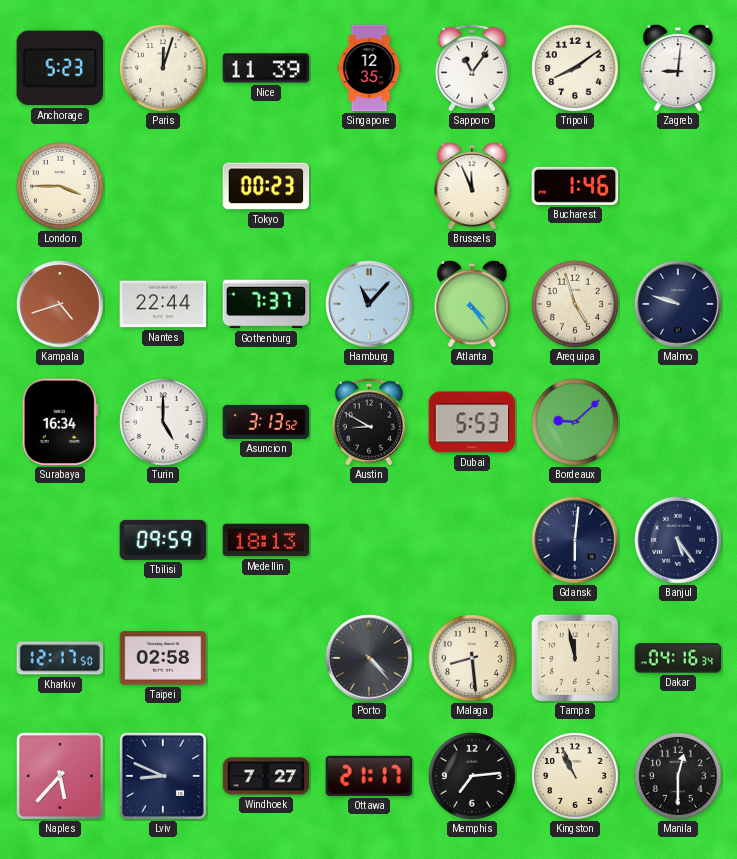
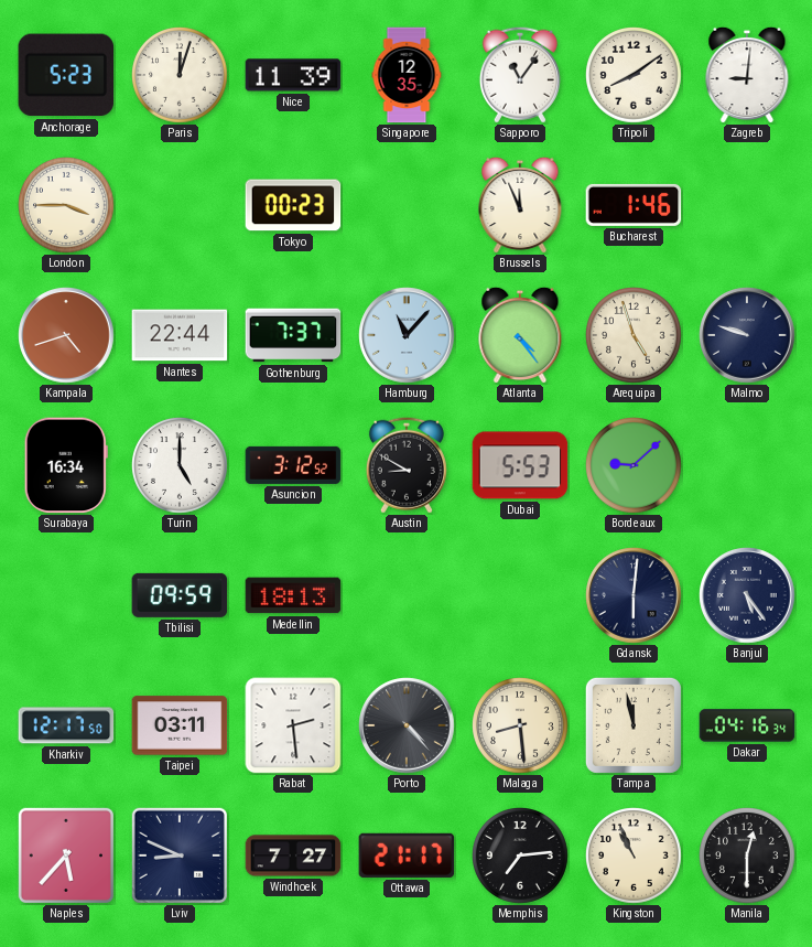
Asuncion: 3:13 -> 3:12
Taipei: 02:58 -> 03:11
Rabat: none -> 2:29
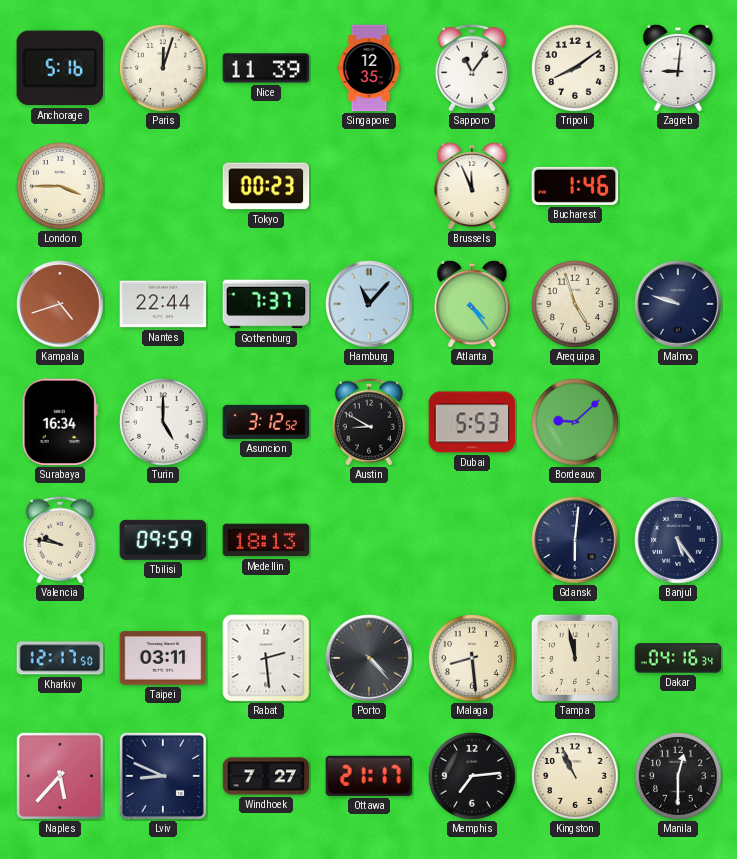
Anchorage: 5:23 -> 5:16
Valencia: none -> 9:47
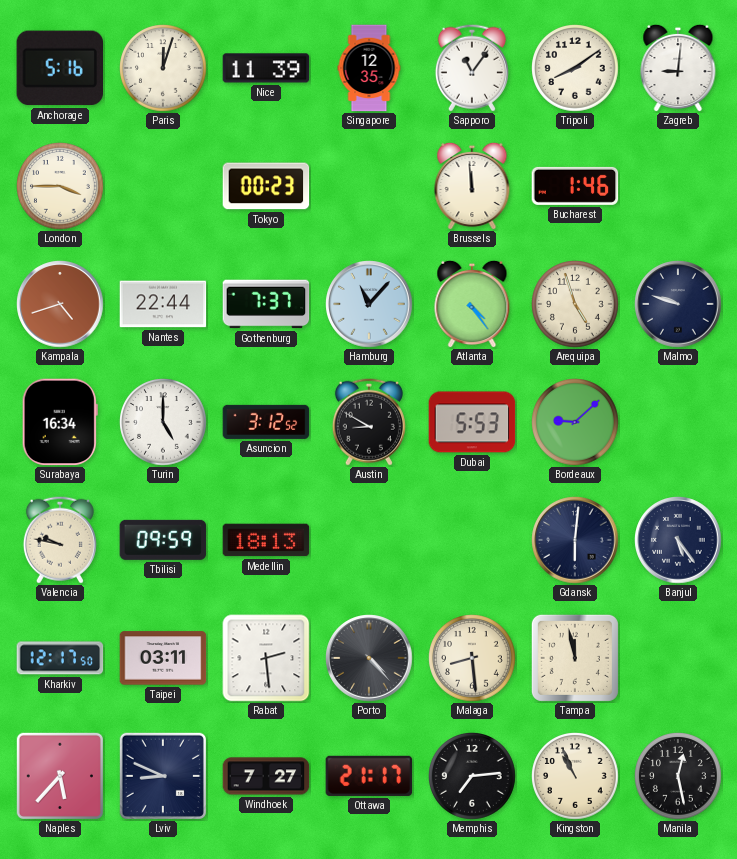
Brussels: 11:56 -> 11:59
Dakar: 04:16 -> none
Manila: 12:30 -> 12:28
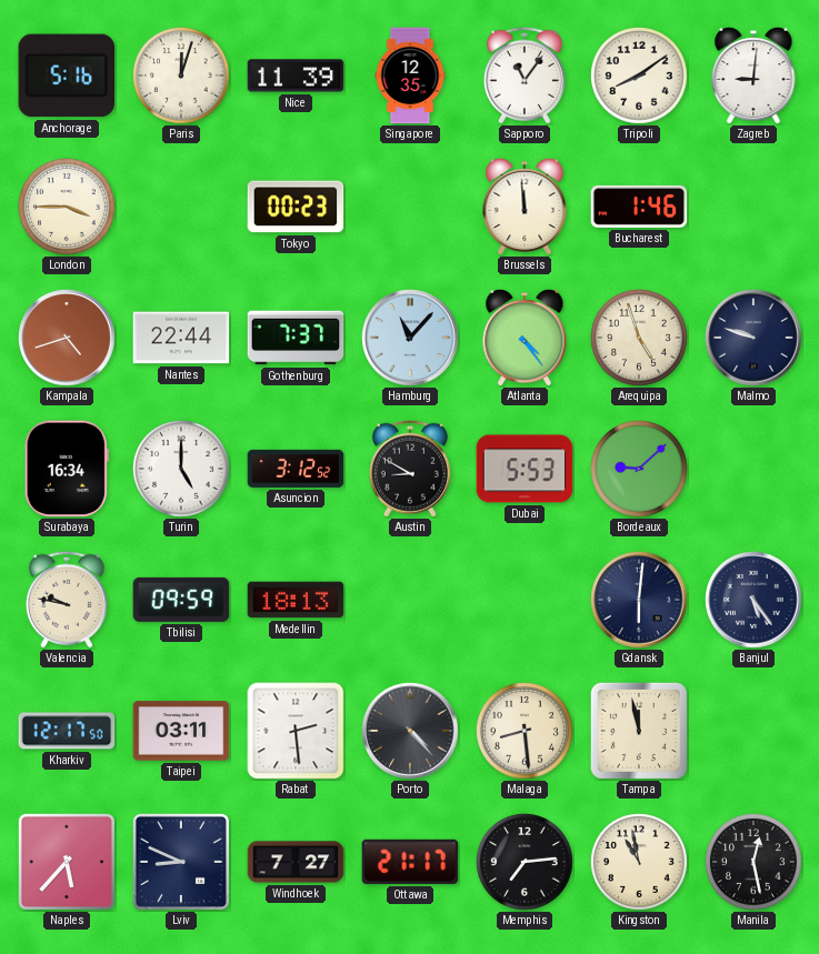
Kingston: 10:56 -> 10:58
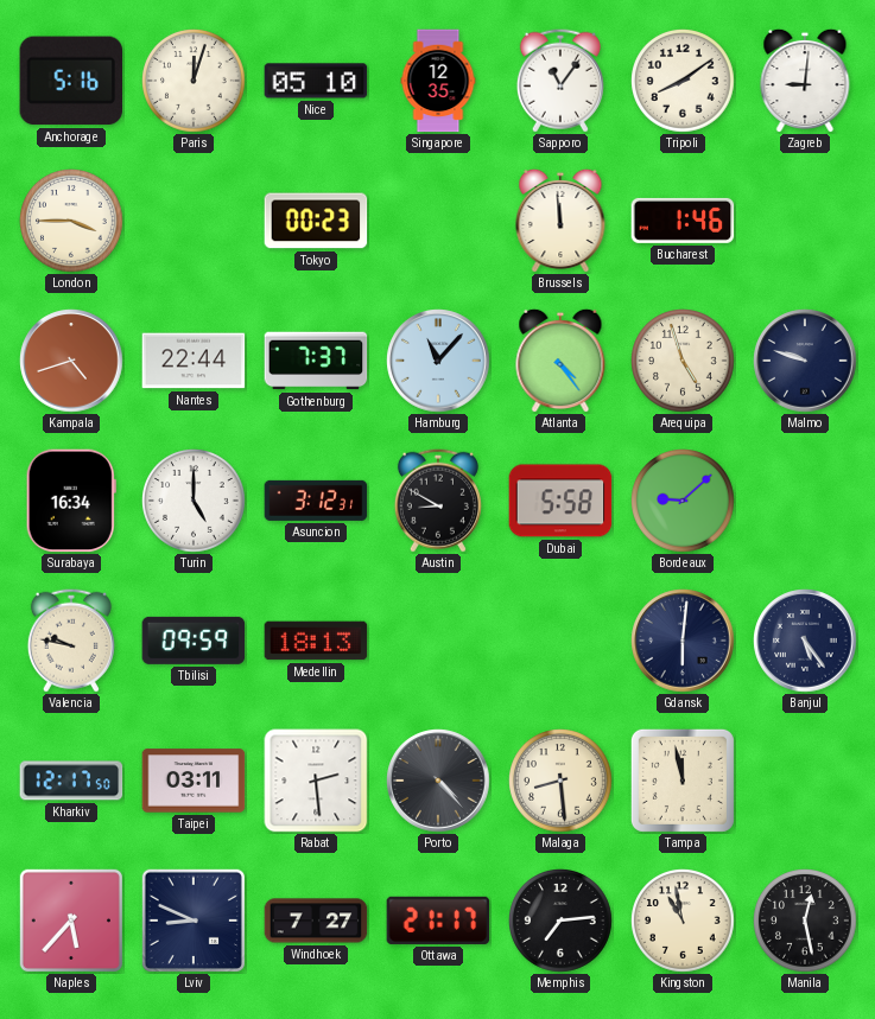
Nice: 11:39 -> 05:10
Asuncion: 3:12:52 -> 3:12:31
Dubai: 5:53 -> 5:58
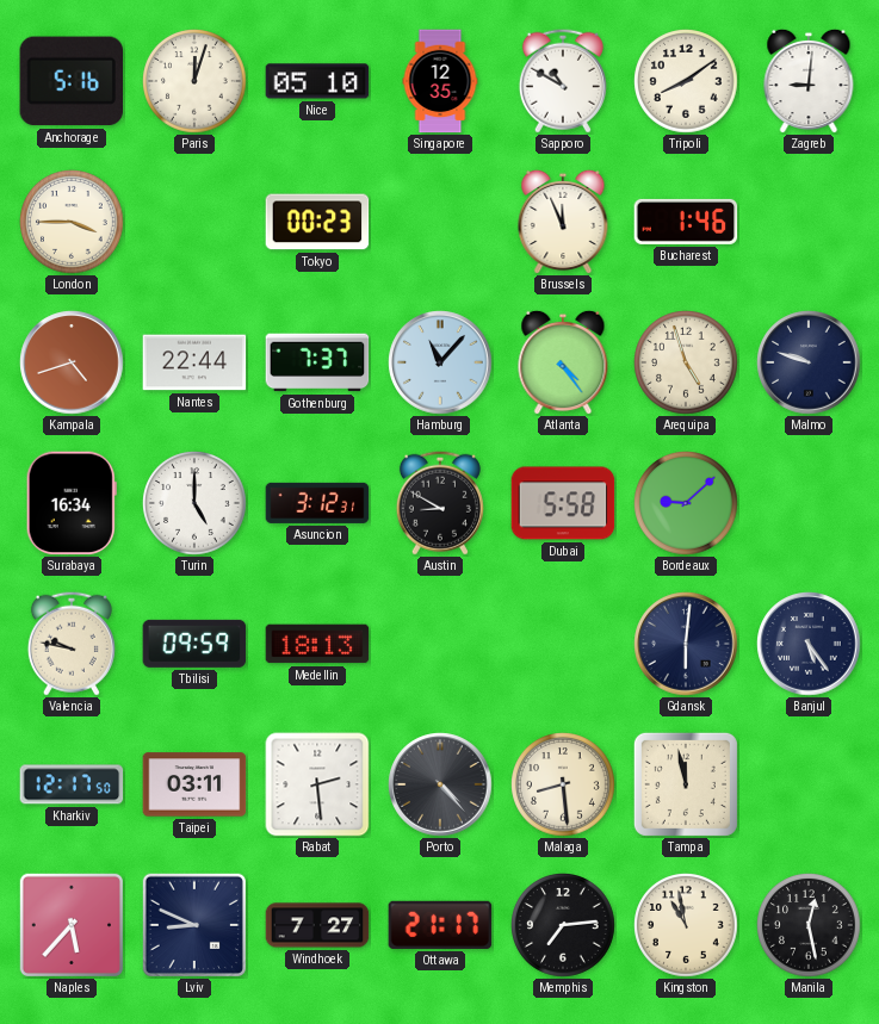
Sapporo: 11:06 -> 10:50
Brussels: 11:59 -> 11:56
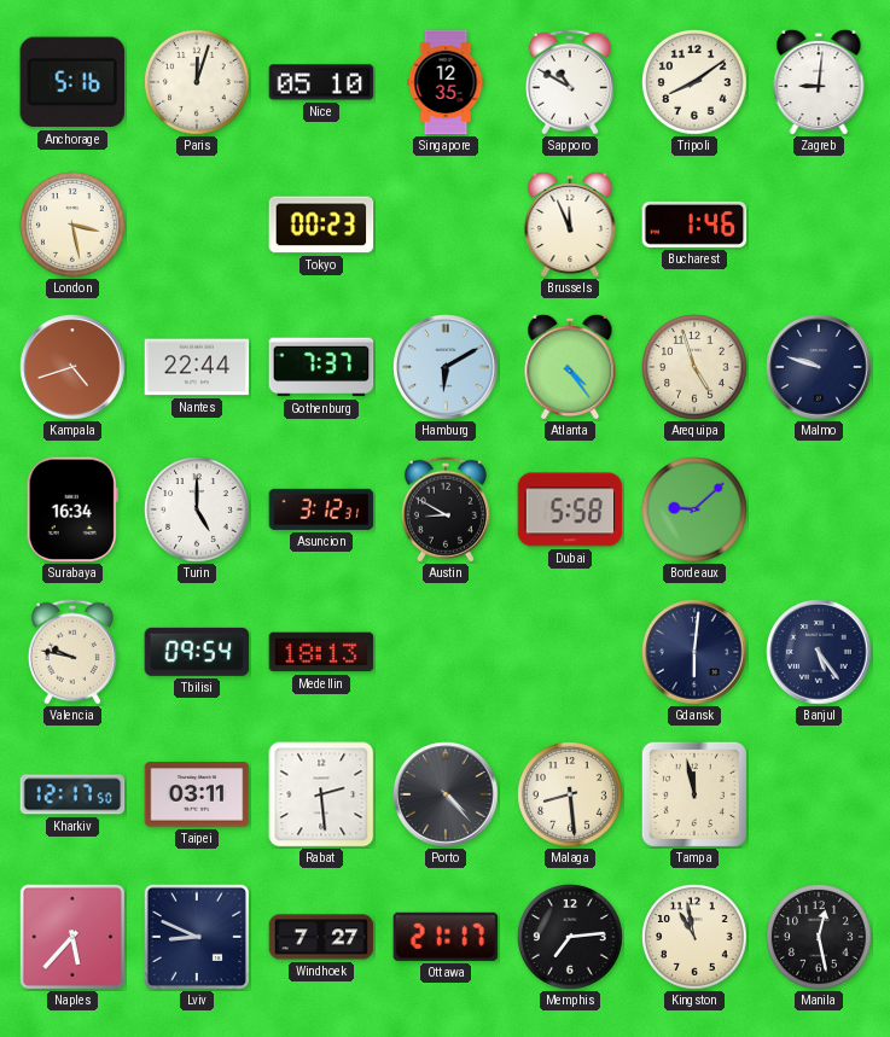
London: 3:45 -> 3:28
Hamburg: 11:07 -> 6:10
Tbilisi: 09:59 -> 09:54
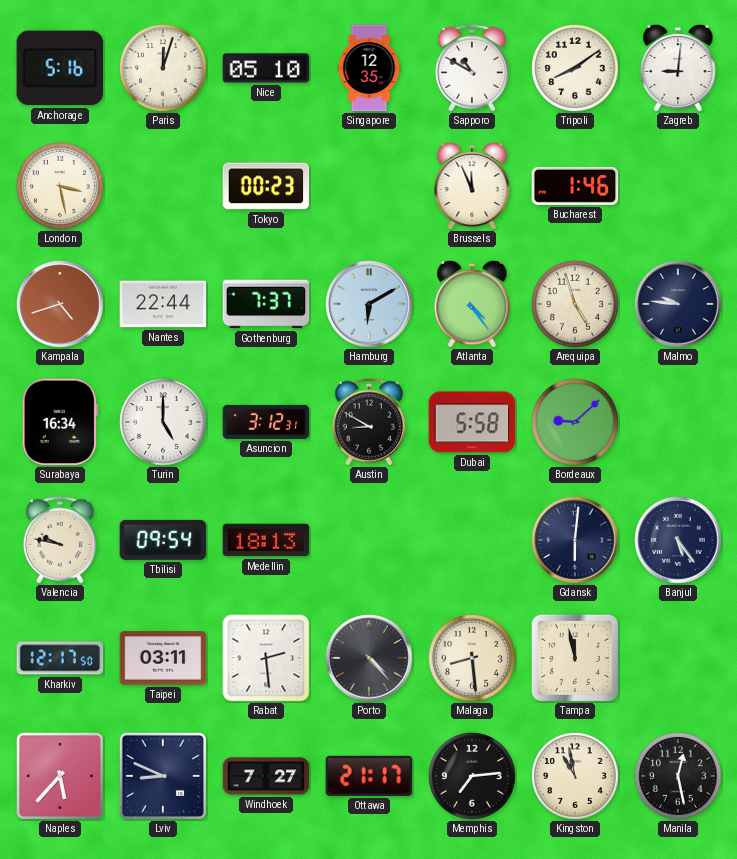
Malmo: 9:48 -> 9:46
